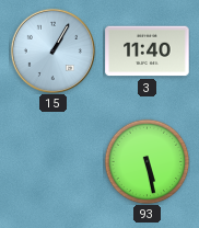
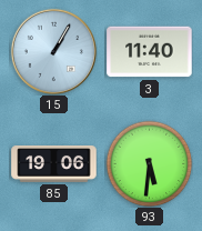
85: none -> 19:06
93: 5:28 -> 5:31
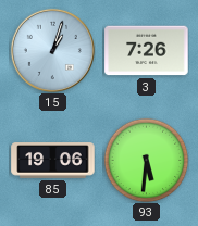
15: 1:05 -> 1:03
3: 11:40 -> 7:26
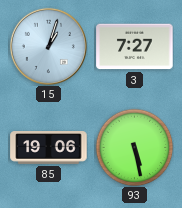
3: 7:26 -> 7:27
93: 5:31 -> 5:28
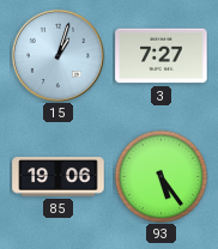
93: 5:28 -> 5:24
